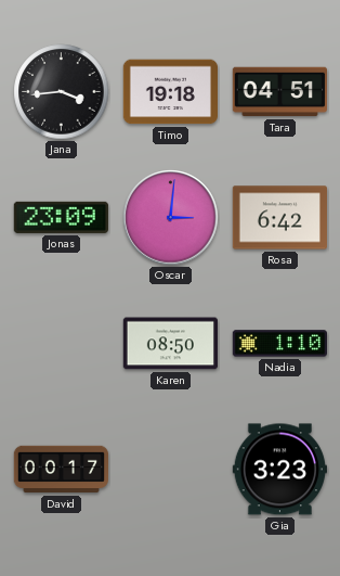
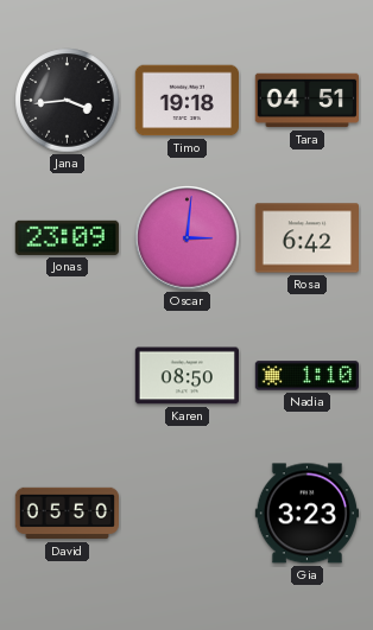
David: 00:17 -> 05:50
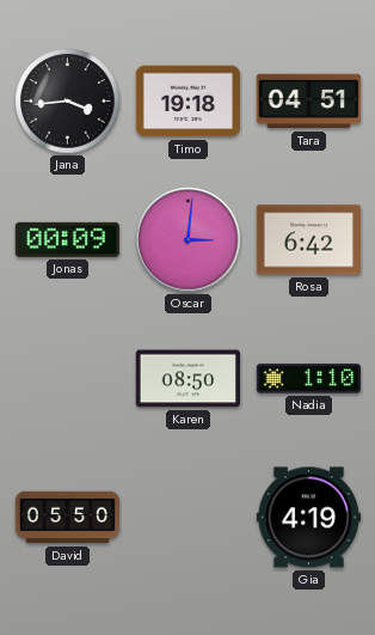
Jonas: 23:09 -> 00:09
Gia: 3:23 -> 4:19
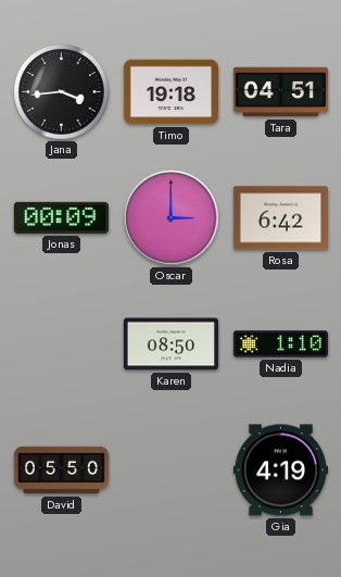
Oscar: 3:01 -> 3:00
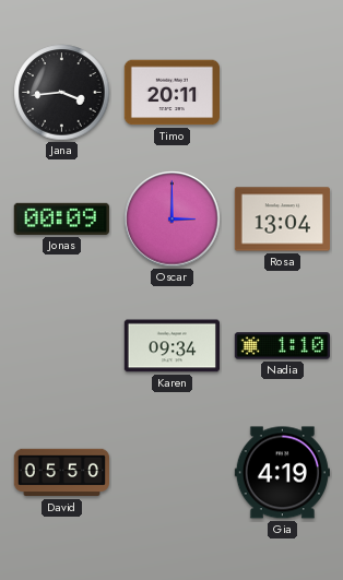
Timo: 19:18 -> 20:11
Tara: 04:51 -> none
Rosa: 6:42 -> 13:04
Karen: 08:50 -> 09:34
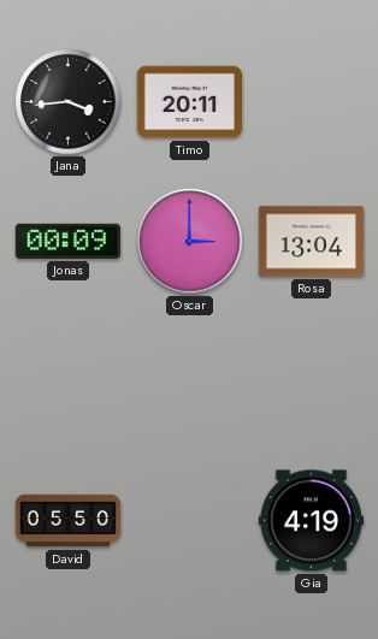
Karen: 09:34 -> none
Nadia: 1:10 -> none
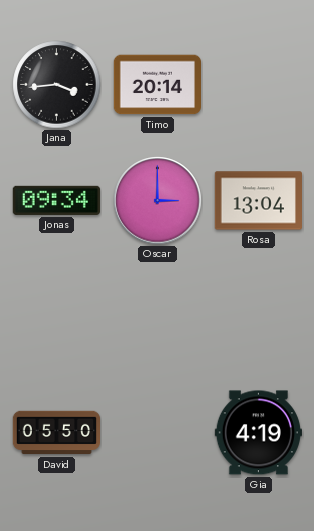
Timo: 20:11 -> 20:14
Jonas: 00:09 -> 09:34
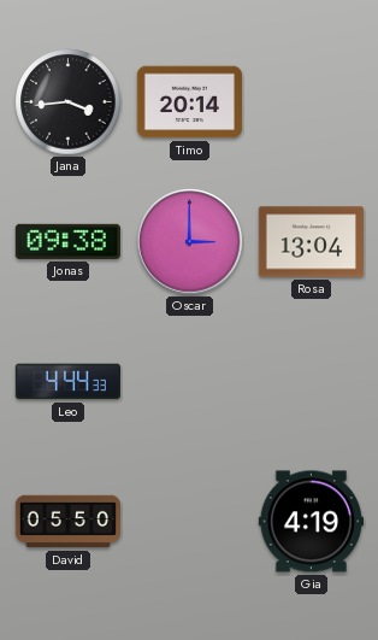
Jonas: 09:34 -> 09:38
Leo: none -> 4:44
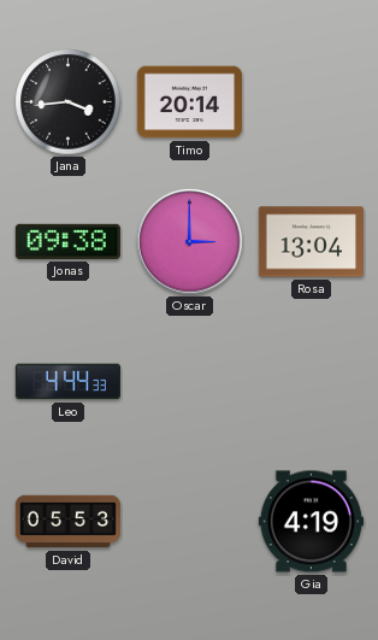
David: 05:50 -> 05:53
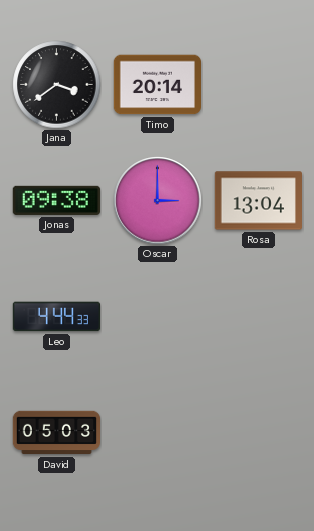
Jana: 3:44 -> 3:39
David: 05:53 -> 05:03
Gia: 4:19 -> none
